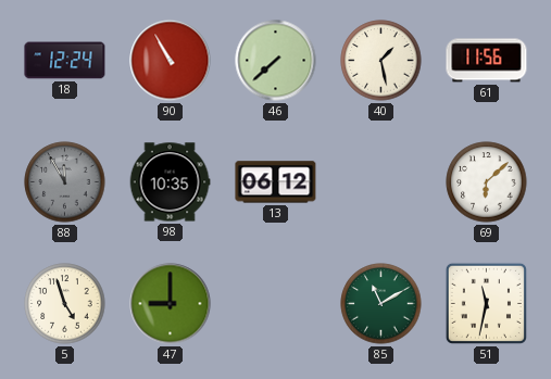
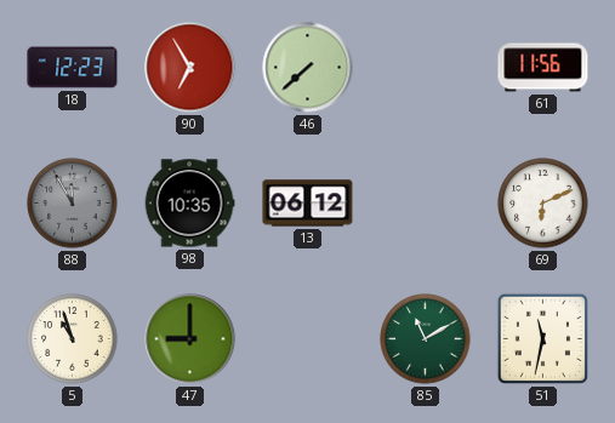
18: 12:24 -> 12:23
90: 10:55 -> 6:55
40: 1:28 -> none
69: 6:08 -> 6:11
5: 4:57 -> 10:57
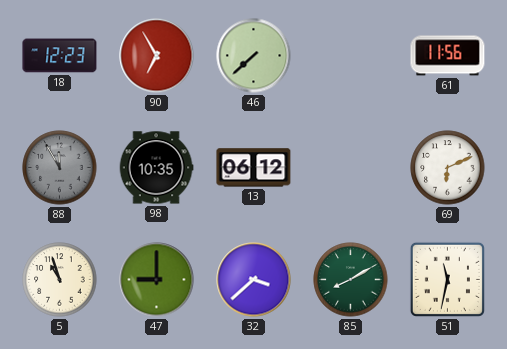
32: none -> 3:38
85: 11:10 -> 8:10
